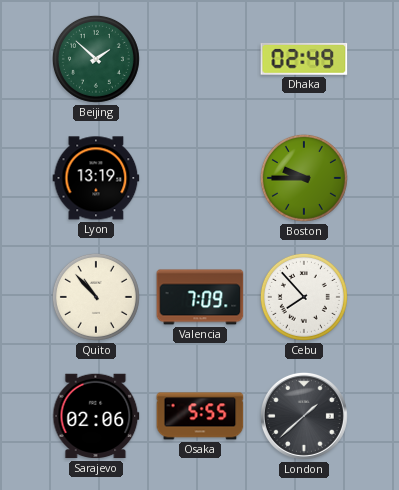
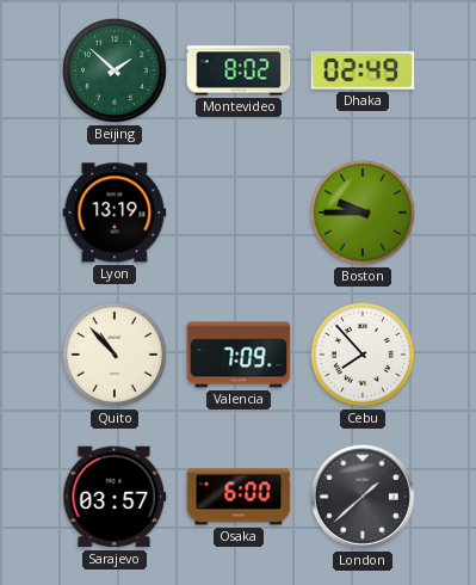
Montevideo: none -> 8:02
Sarajevo: 02:06 -> 03:57
Osaka: 5:55 -> 6:00
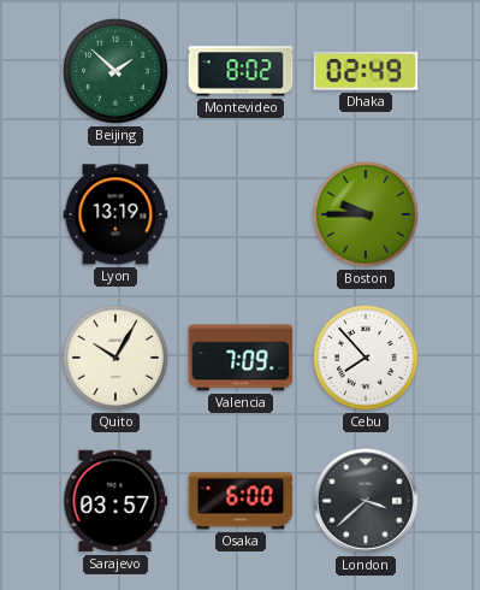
Quito: 10:53 -> 10:05
London: 1:38 -> 3:38
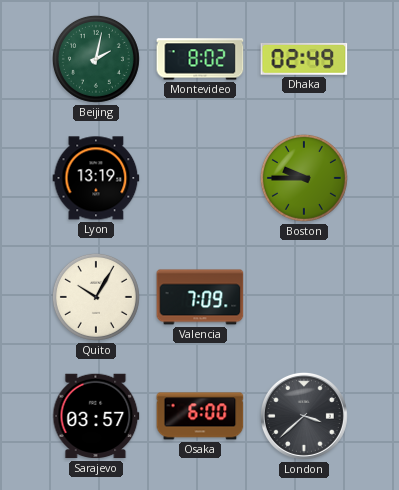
Beijing: 1:52 -> 2:02
Cebu: 7:53 -> none
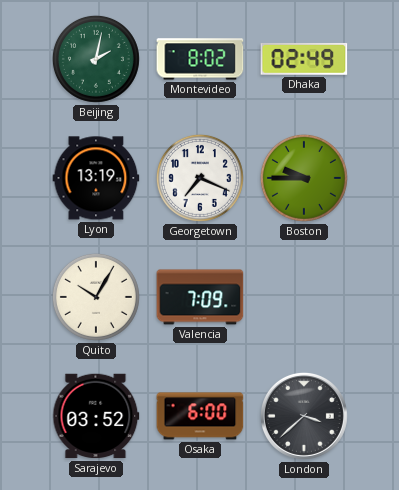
Georgetown: none -> 7:19
Sarajevo: 03:57 -> 03:52
